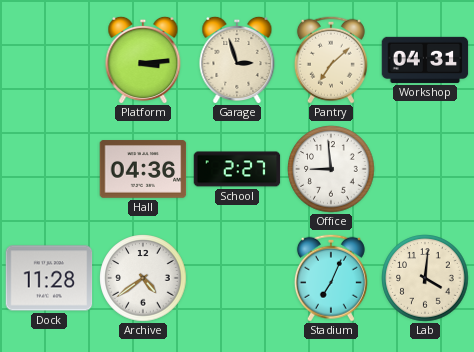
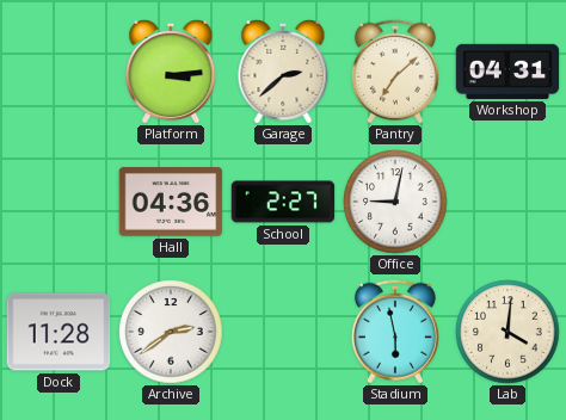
Garage: 2:57 -> 2:38
Office: 8:59 -> 9:02
Archive: 4:39 -> 2:39
Stadium: 7:04 -> 5:58
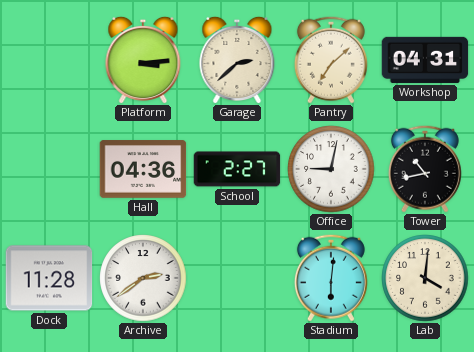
Tower: none -> 10:43
Stadium: 5:58 -> 6:01
